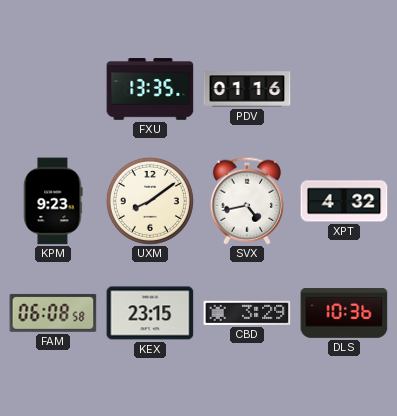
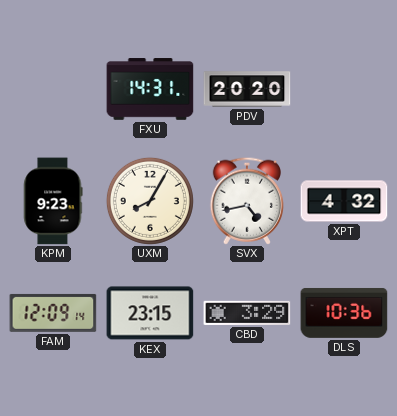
FXU: 13:35 -> 14:31
PDV: 01:16 -> 20:20
UXM: 8:09 -> 8:05
FAM: 06:08 -> 12:09
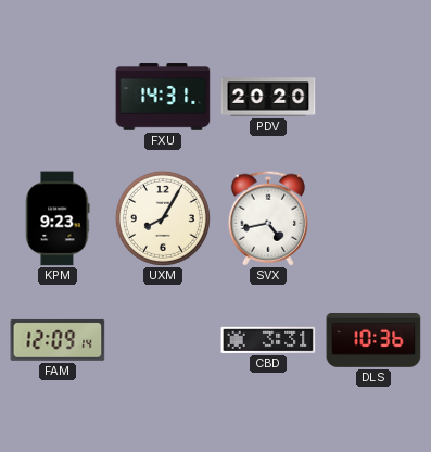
XPT: 4:32 -> none
KEX: 23:15 -> none
CBD: 3:29 -> 3:31
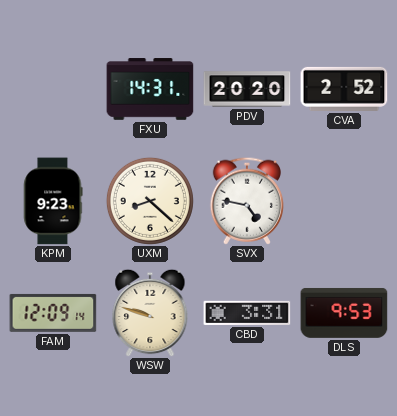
CVA: none -> 2:52
UXM: 8:05 -> 8:22
SVX: 4:43 -> 4:47
WSW: none -> 9:48
DLS: 10:36 -> 9:53
